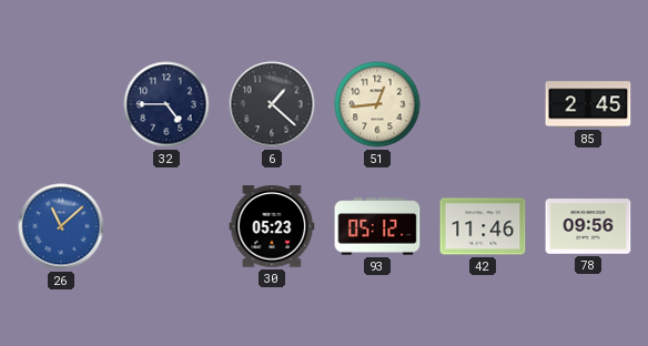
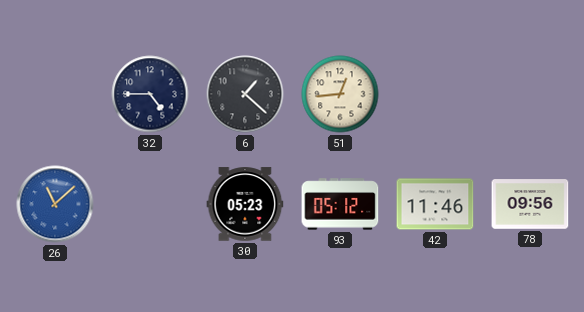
85: 2:45 -> none
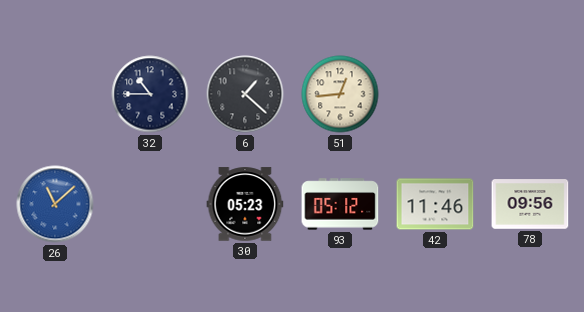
32: 4:45 -> 10:45
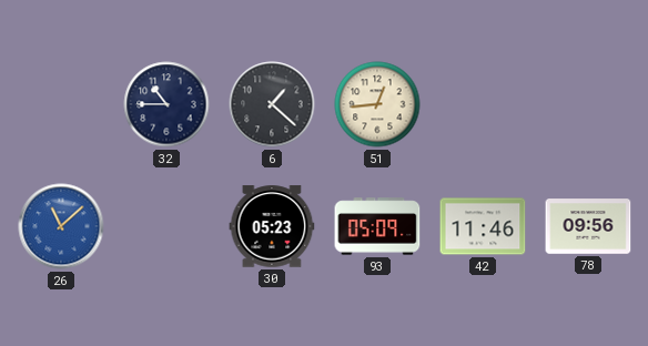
93: 05:12 -> 05:09
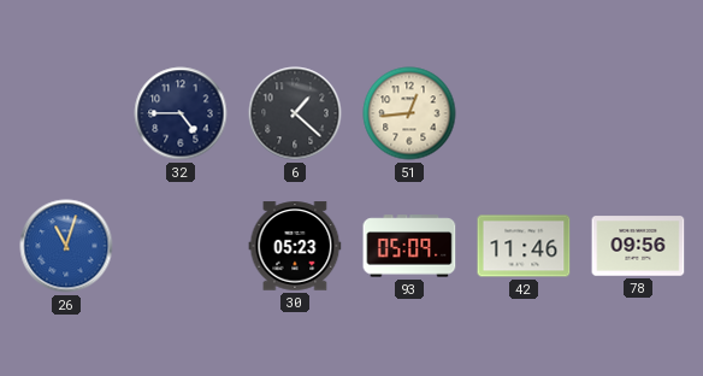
32: 10:45 -> 4:45
26: 11:08 -> 11:03
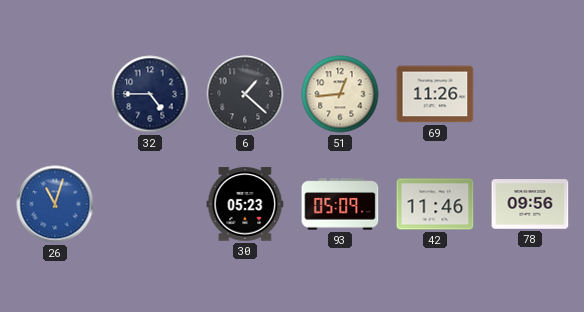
69: none -> 11:26
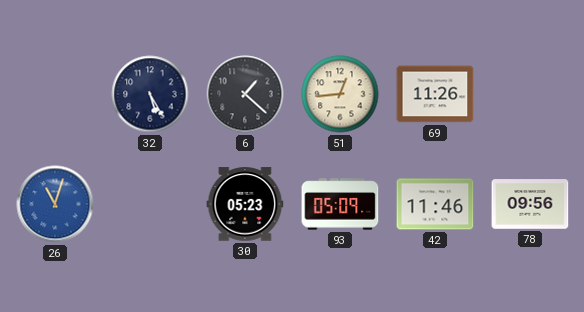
32: 4:45 -> 5:25
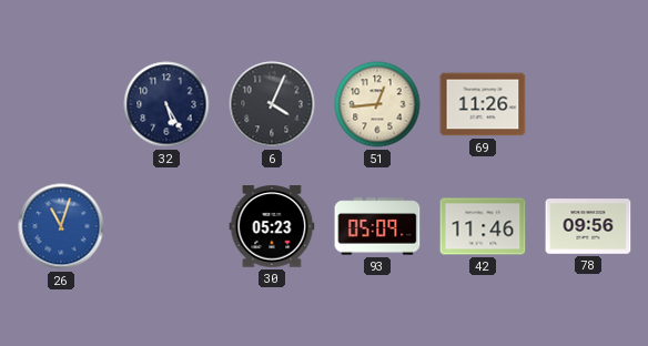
6: 1:22 -> 4:04
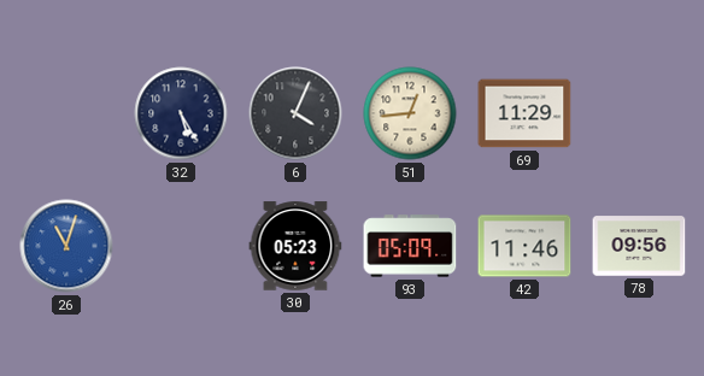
69: 11:26 -> 11:29
